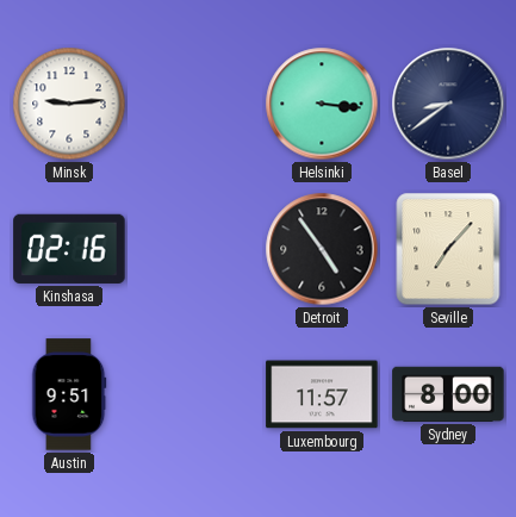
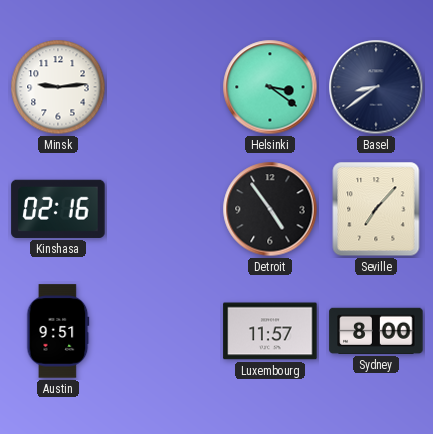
Helsinki: 3:16 -> 3:21
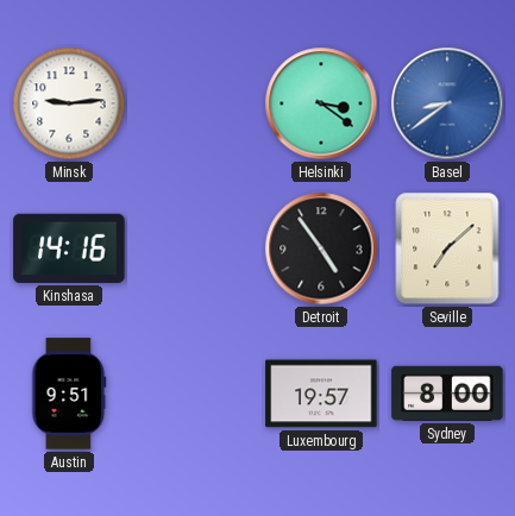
Basel dial: navy -> blue
Kinshasa: 02:16 -> 14:16
Seville: 7:07 -> 7:08
Luxembourg: 11:57 -> 19:57
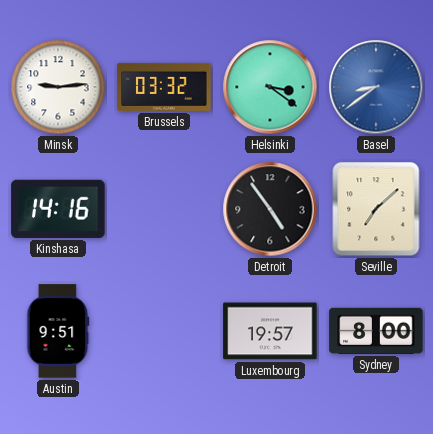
Brussels: none -> 03:32
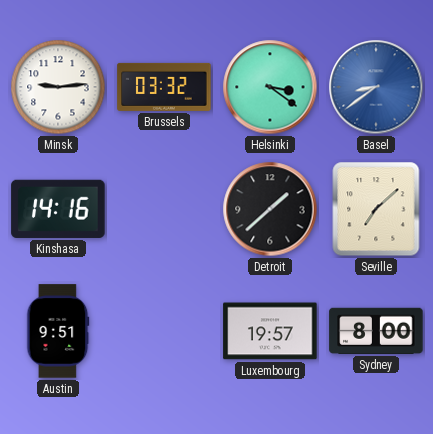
Detroit: 4:54 -> 1:38
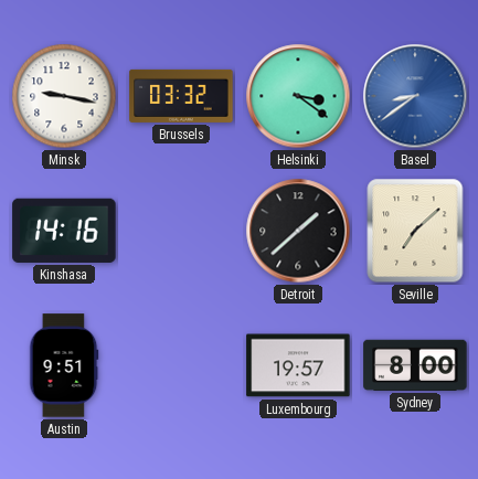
Minsk: 9:14 -> 9:17
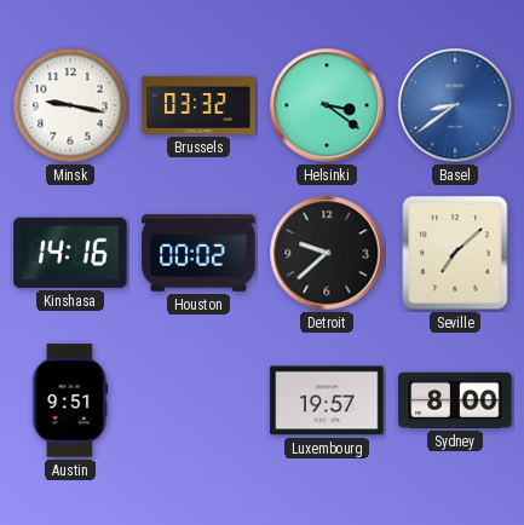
Houston: none -> 00:02
Detroit: 1:38 -> 9:38
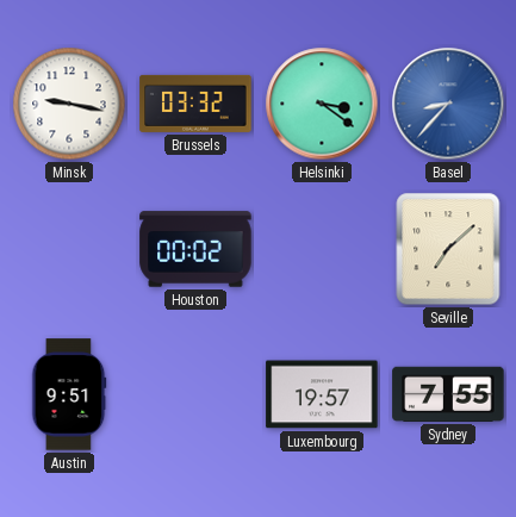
Basel: 8:39 -> 8:37
Kinshasa: 14:16 -> none
Detroit: 9:38 -> none
Sydney: 8:00 -> 7:55
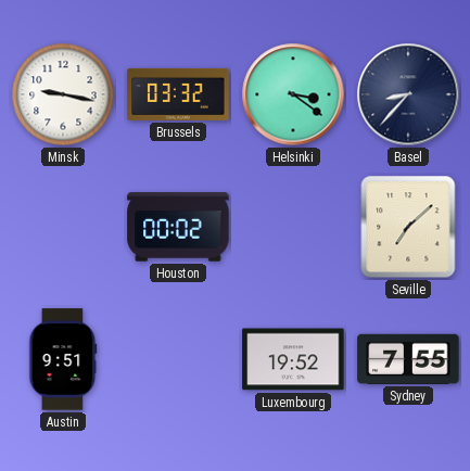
Basel dial: blue -> navy
Luxembourg: 19:57 -> 19:52
